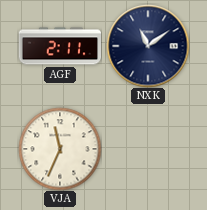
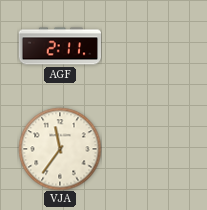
NXK: 11:09 -> none
VJA: 11:34 -> 11:36
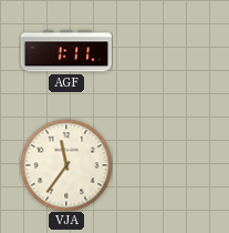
AGF: 2:11 -> 1:11
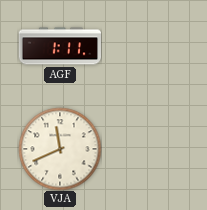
VJA: 11:36 -> 11:41
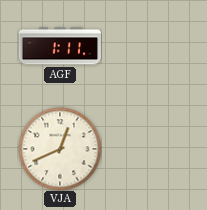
VJA: 11:41 -> 12:41
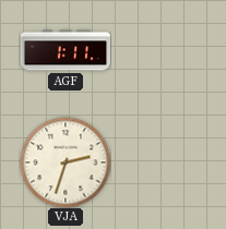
VJA: 12:41 -> 2:33
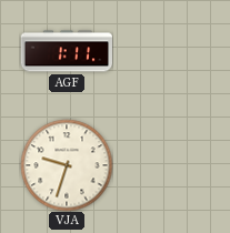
VJA: 2:33 -> 9:33
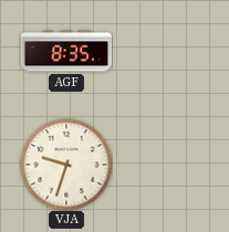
AGF: 1:11 -> 8:35
